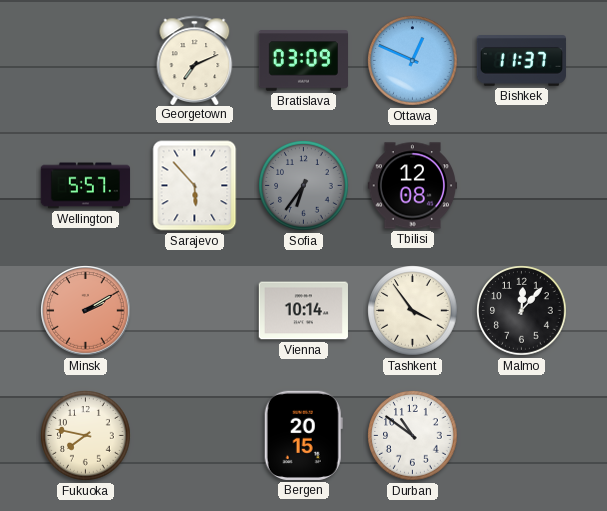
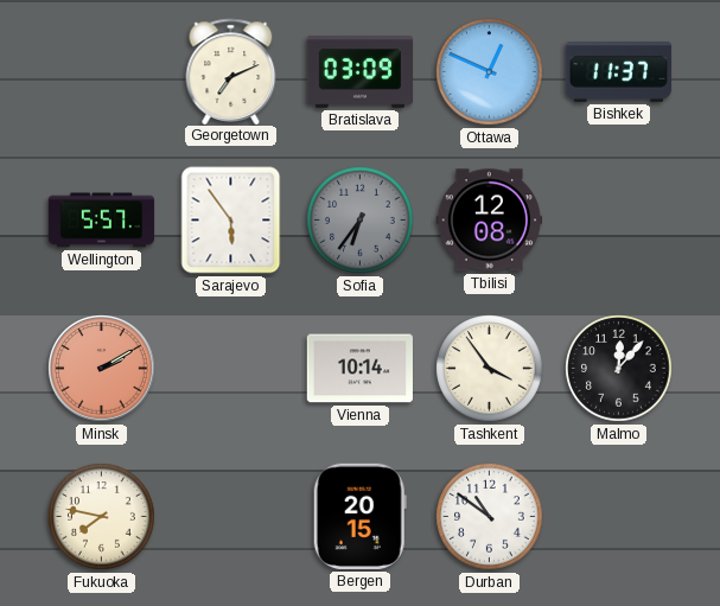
Sarajevo: 5:53 -> 5:54
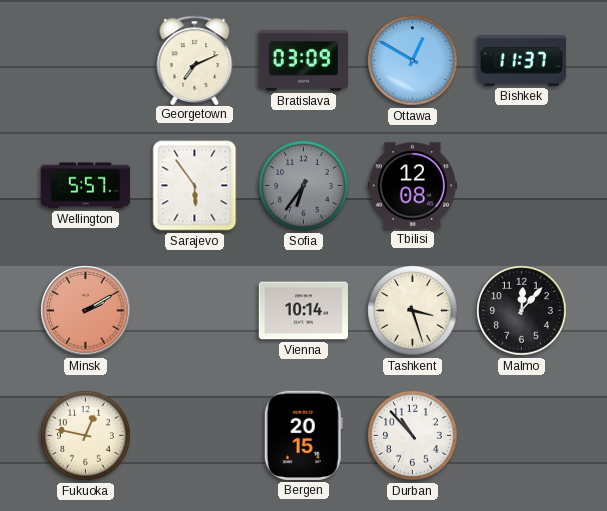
Ottawa: 12:49 -> 12:50
Tashkent: 3:54 -> 3:27
Fukuoka: 7:47 -> 12:47
Durban: 10:51 -> 10:53
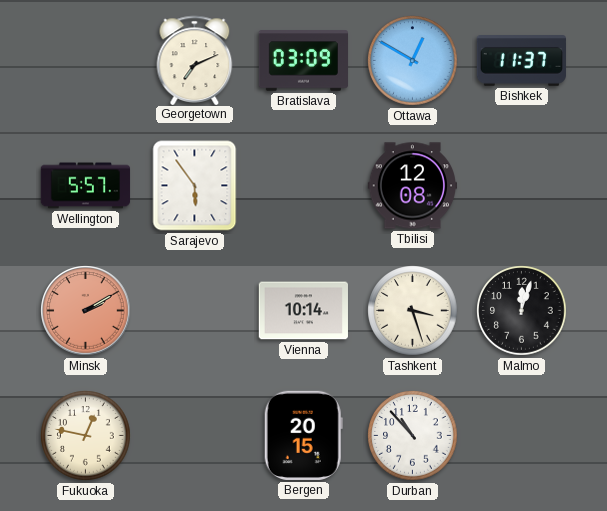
Sofia: 6:36 -> none
Malmo: 12:07 -> 12:03
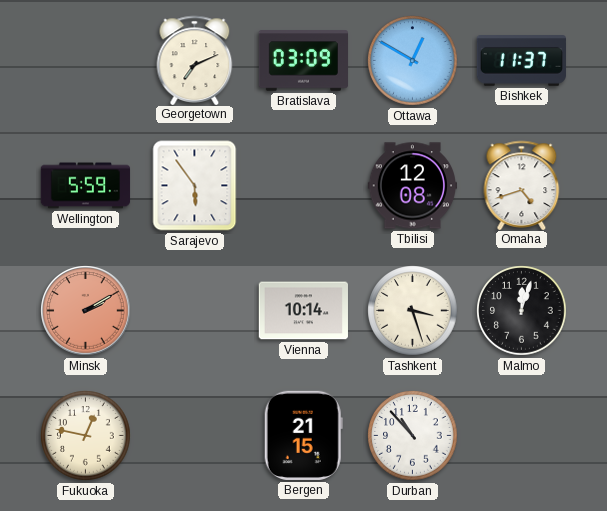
Wellington: 5:57 -> 5:59
Omaha: none -> 4:42
Bergen: 20:15 -> 21:15
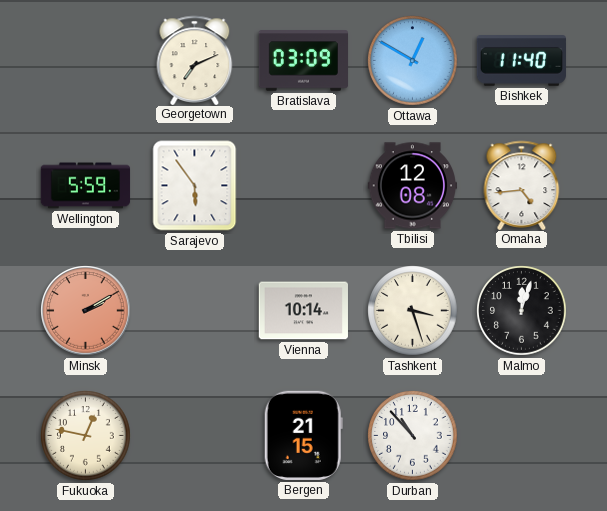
Bishkek: 11:37 -> 11:40
Omaha: 4:42 -> 4:44
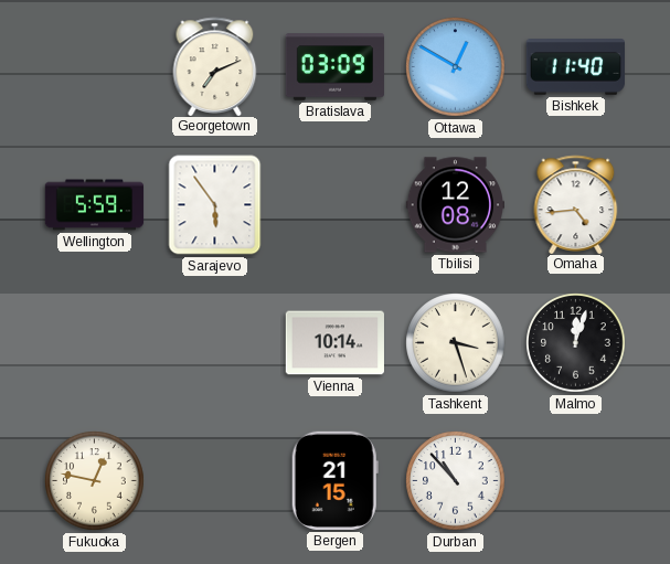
Minsk: 2:10 -> none
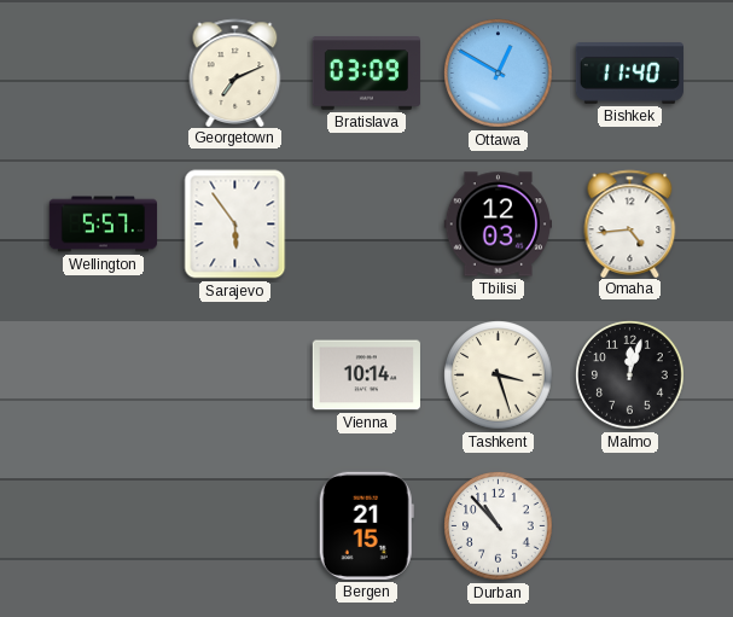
Wellington: 5:59 -> 5:57
Tbilisi: 12:08 -> 12:03
Fukuoka: 12:47 -> none
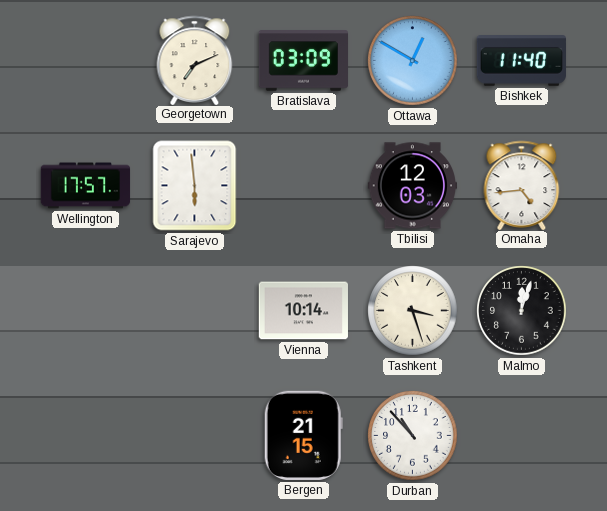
Wellington: 5:57 -> 17:57
Sarajevo: 5:54 -> 5:59
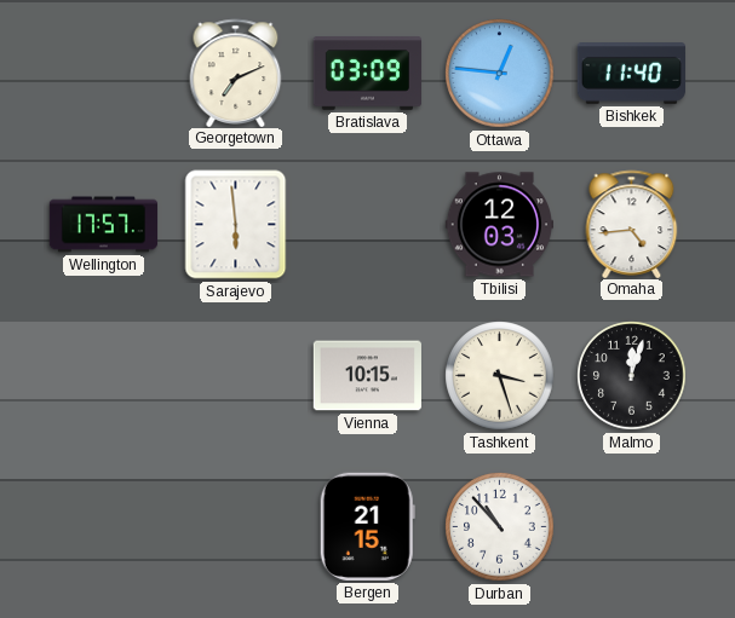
Ottawa: 12:50 -> 12:46
Vienna: 10:14 -> 10:15
